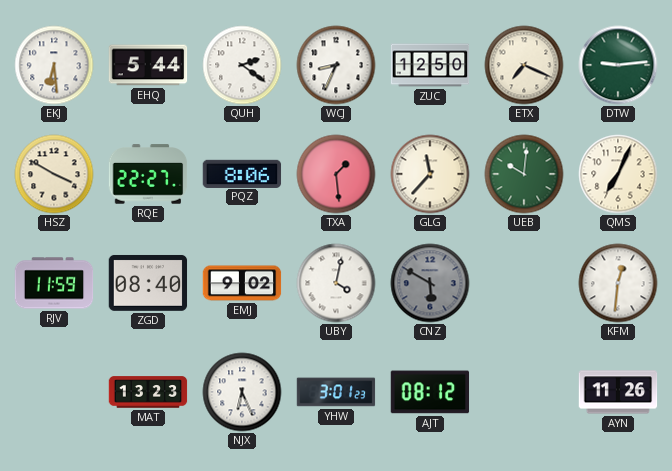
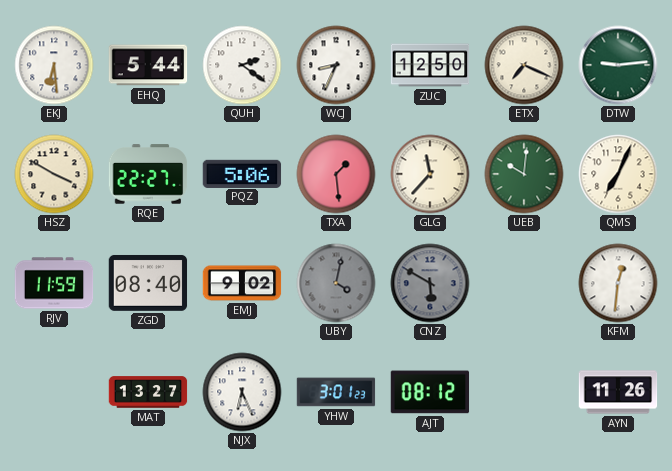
PQZ: 8:06 -> 5:06
UBY dial: white -> grey
MAT: 13:23 -> 13:27
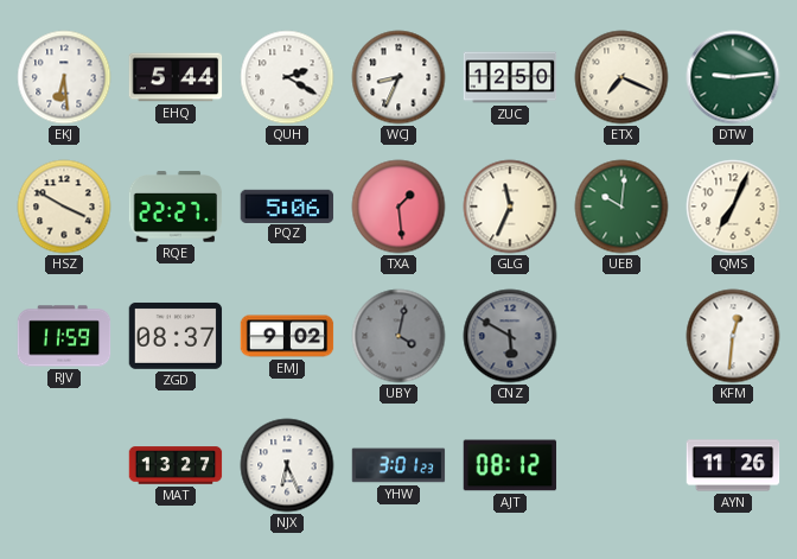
QUH: 2:21 -> 2:20
GLG: 11:37 -> 11:34
ZGD: 08:40 -> 08:37
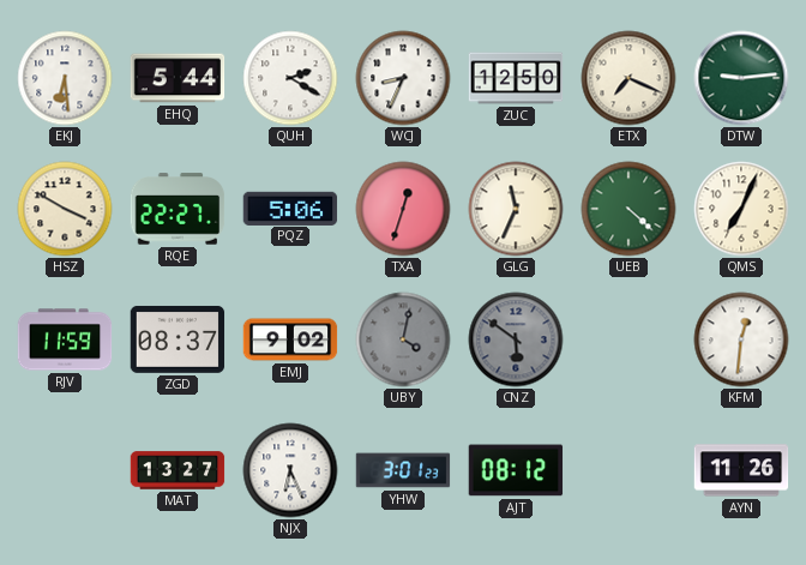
TXA: 1:29 -> 12:33
UEB: 10:01 -> 4:22
CNZ: 5:50 -> 5:51
